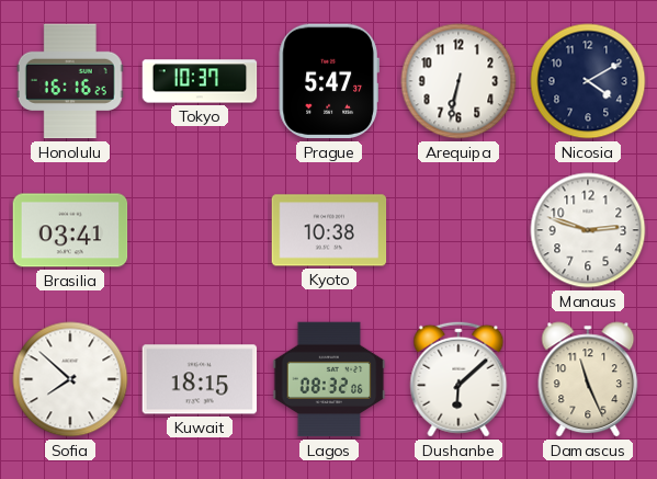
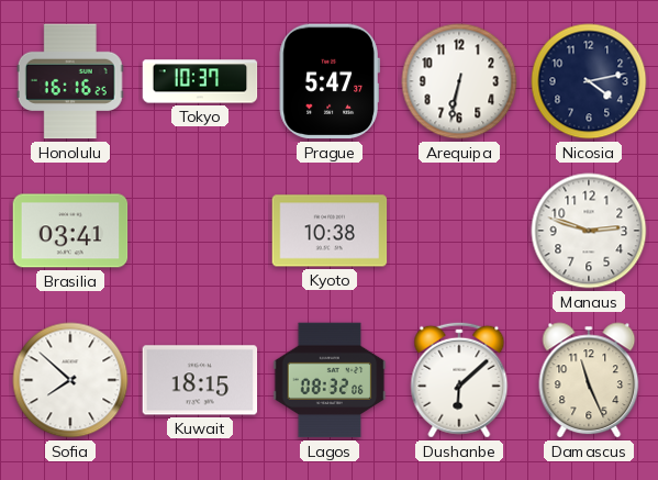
Nicosia: 4:10 -> 4:13
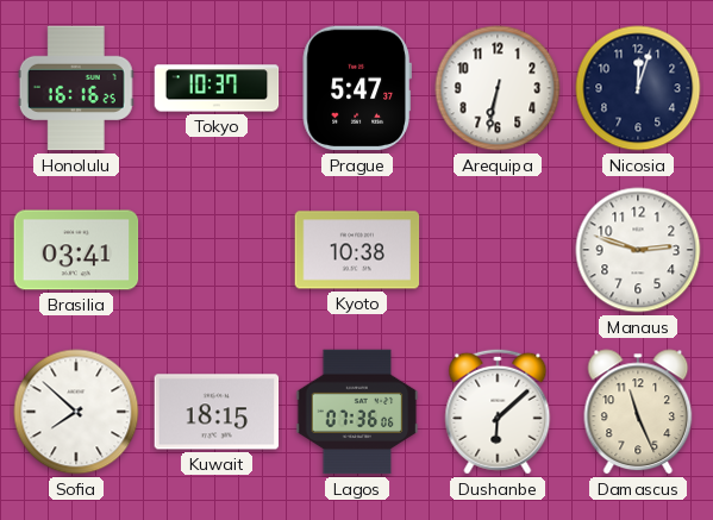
Nicosia: 4:13 -> 12:03
Lagos: 08:32 -> 07:36
